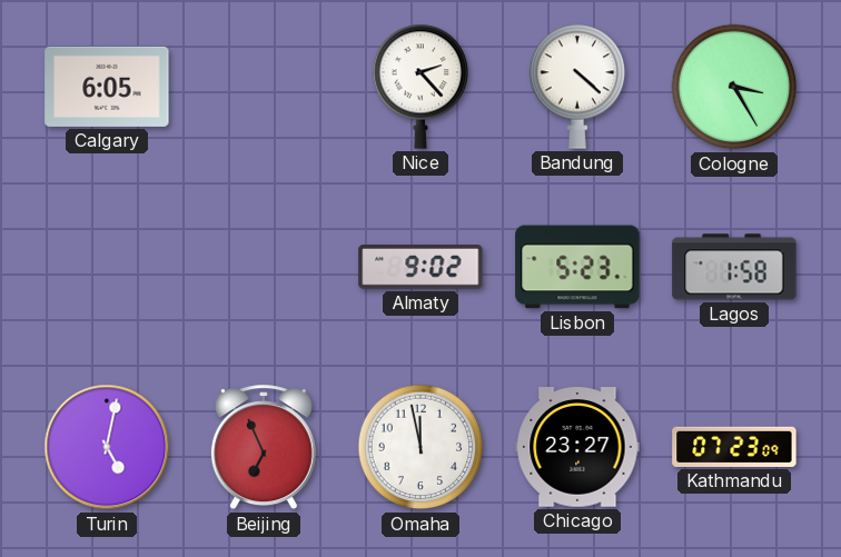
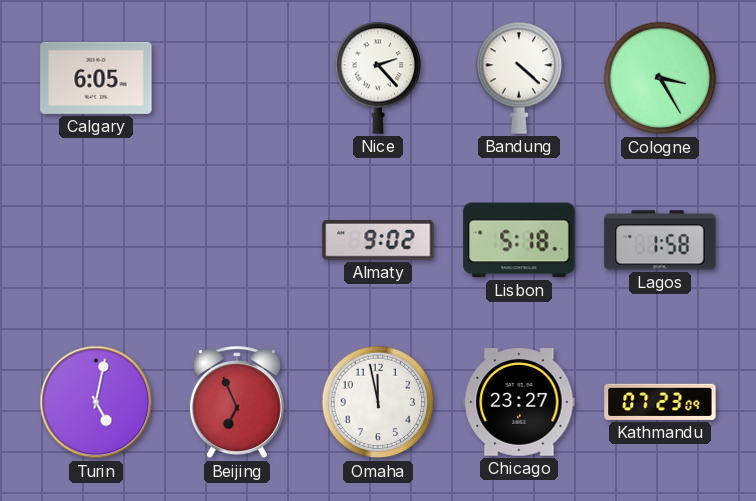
Lisbon: 5:23 -> 5:18
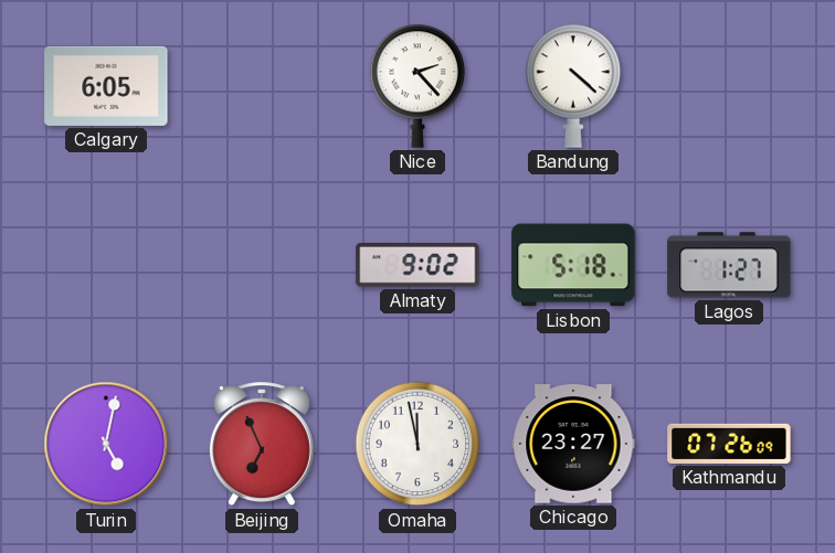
Cologne: 3:25 -> none
Lagos: 1:58 -> 1:27
Kathmandu: 07:23 -> 07:26
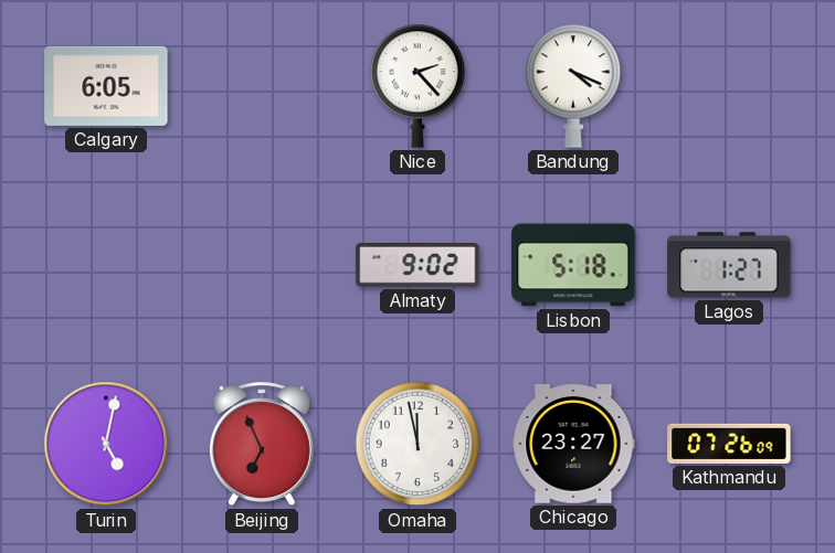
Bandung: 4:22 -> 4:19
